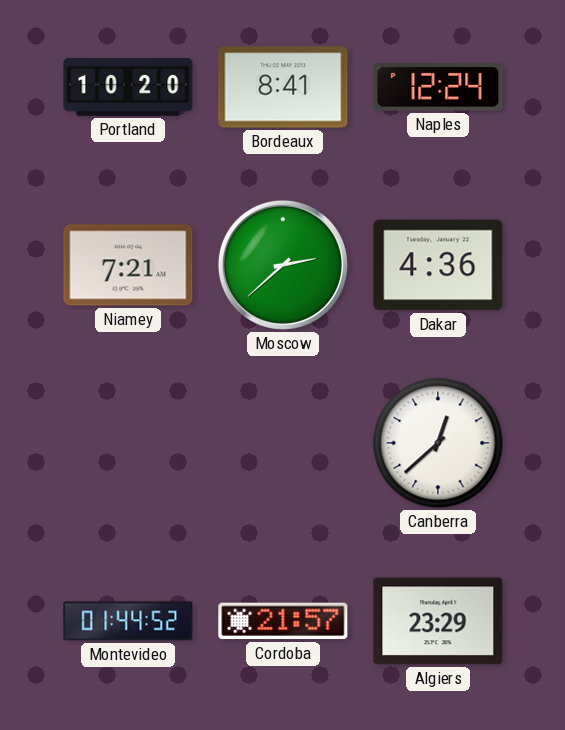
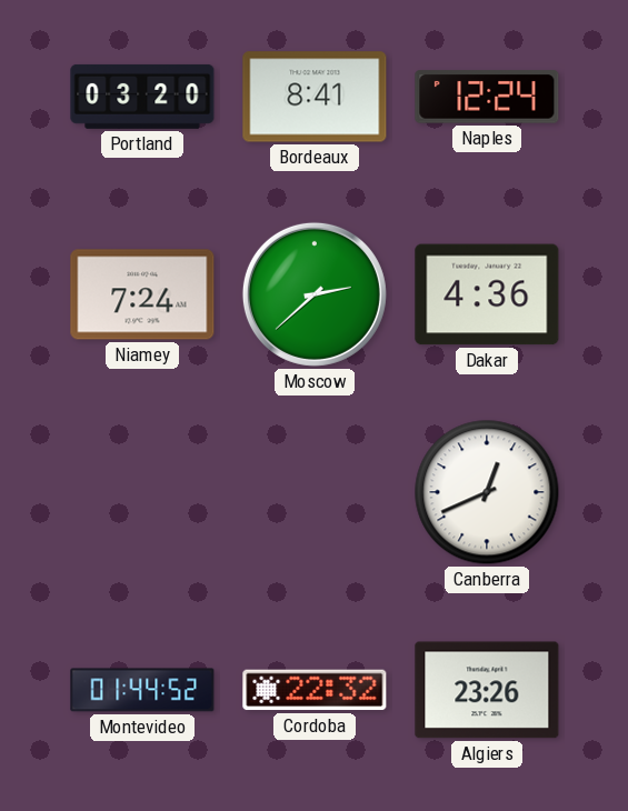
Portland: 10:20 -> 03:20
Niamey: 7:21 -> 7:24
Canberra: 12:38 -> 12:41
Cordoba: 21:57 -> 22:32
Algiers: 23:29 -> 23:26
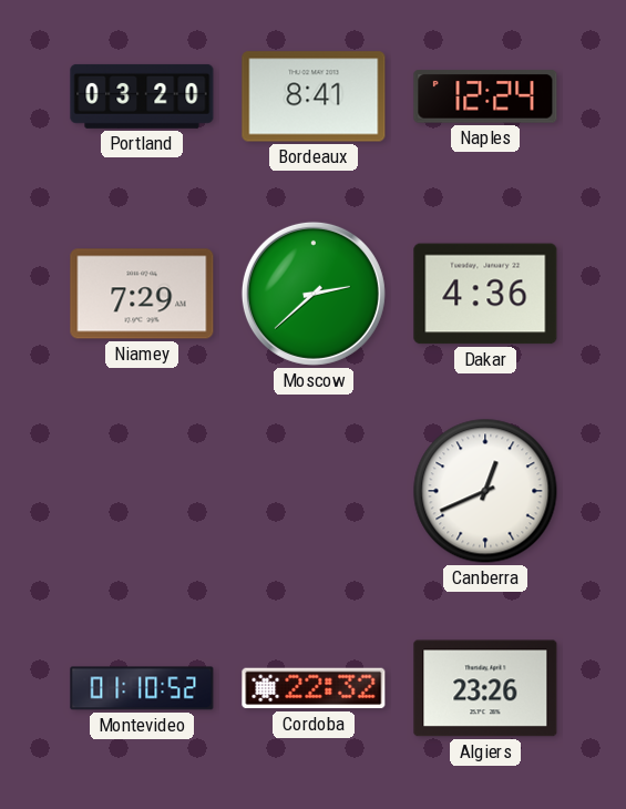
Niamey: 7:24 -> 7:29
Montevideo: 01:44 -> 01:10
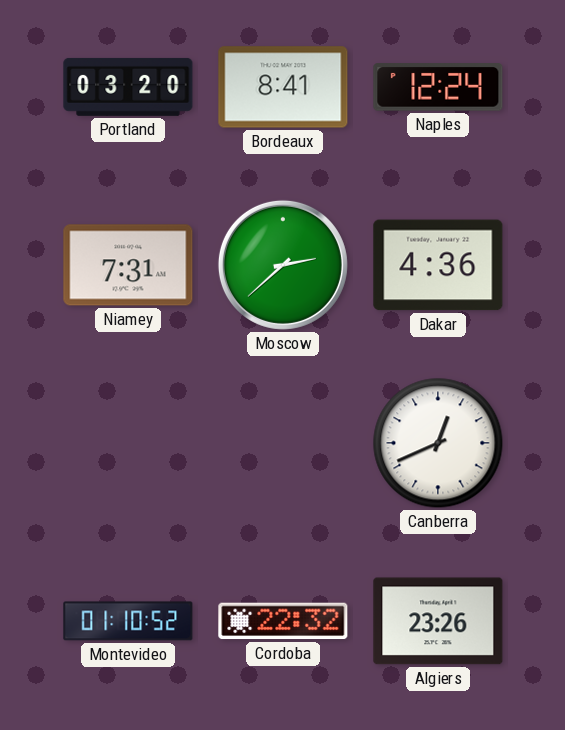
Niamey: 7:29 -> 7:31
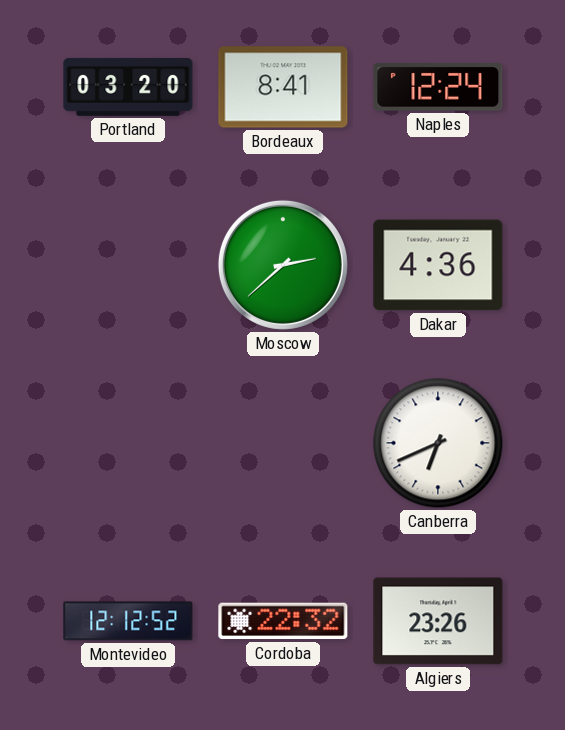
Niamey: 7:31 -> none
Canberra: 12:41 -> 6:41
Montevideo: 01:10 -> 12:12
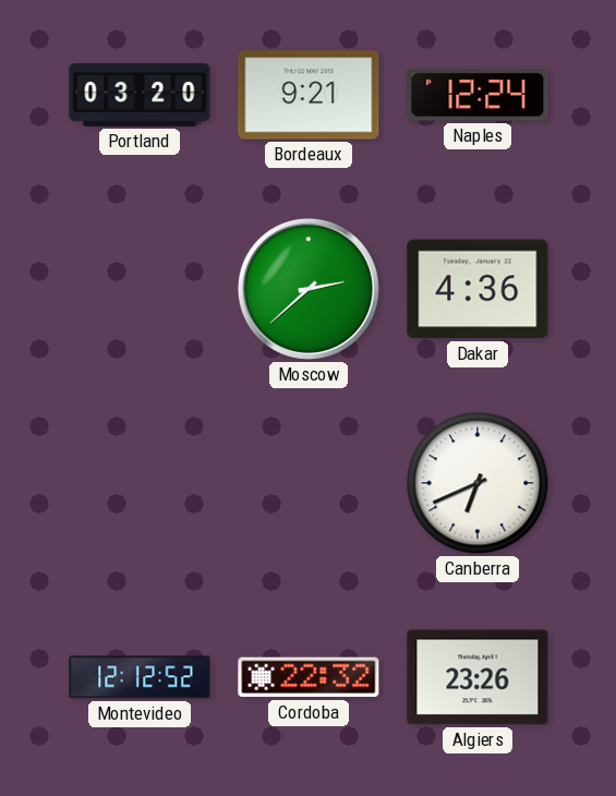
Bordeaux: 8:41 -> 9:21
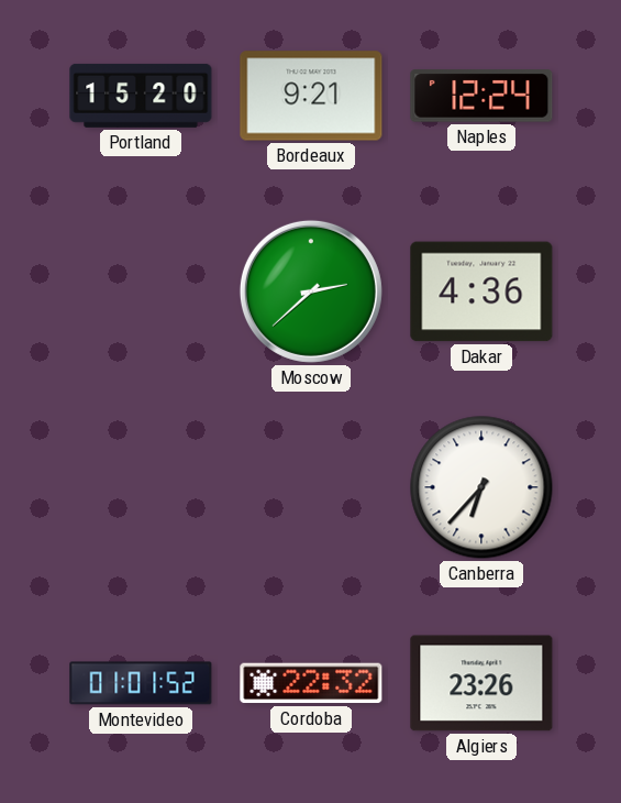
Portland: 03:20 -> 15:20
Canberra: 6:41 -> 6:37
Montevideo: 12:12 -> 01:01
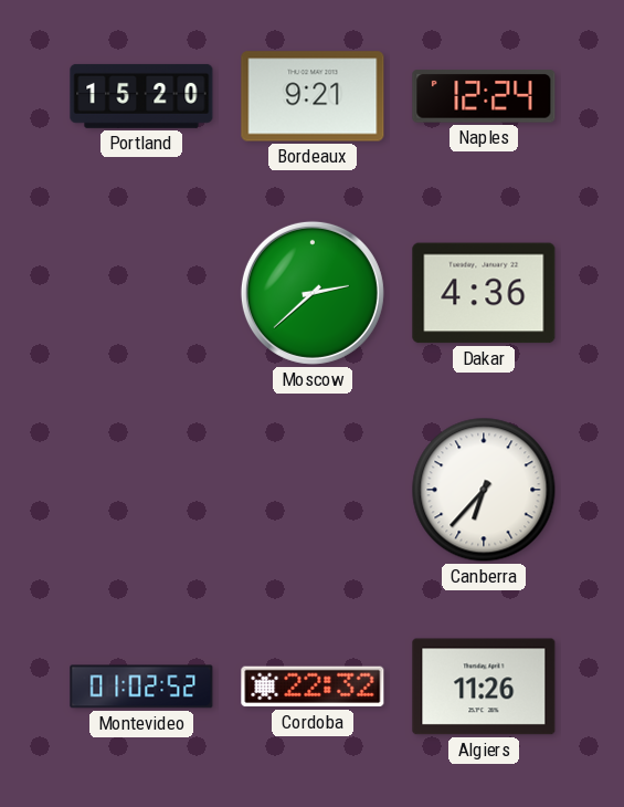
Montevideo: 01:01 -> 01:02
Algiers: 23:26 -> 11:26
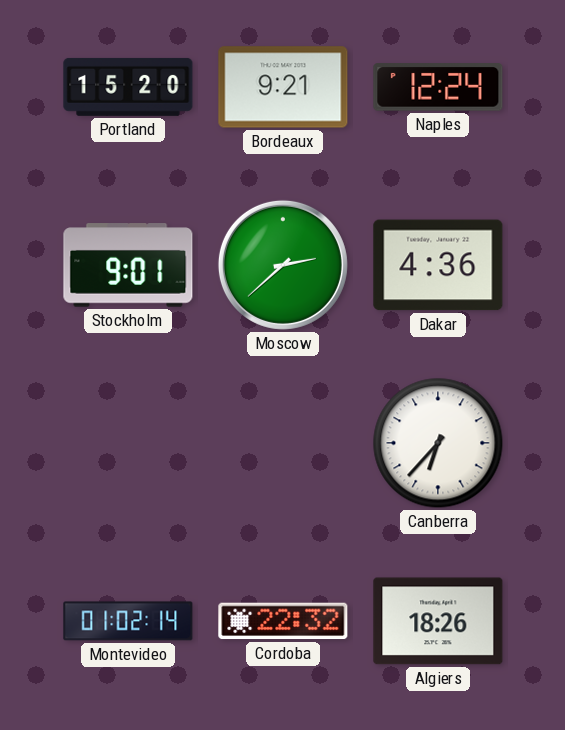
Stockholm: none -> 9:01
Montevideo: 01:02:52 -> 01:02:14
Algiers: 11:26 -> 18:26
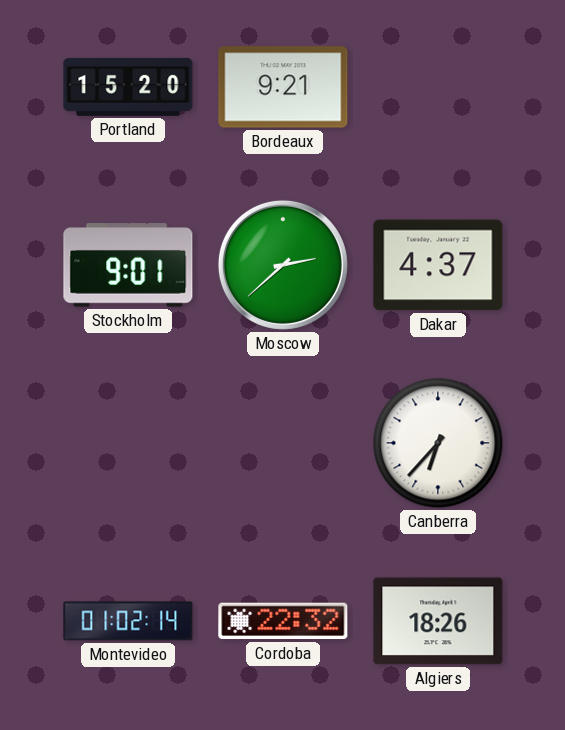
Naples: 12:24 -> none
Dakar: 4:36 -> 4:37
